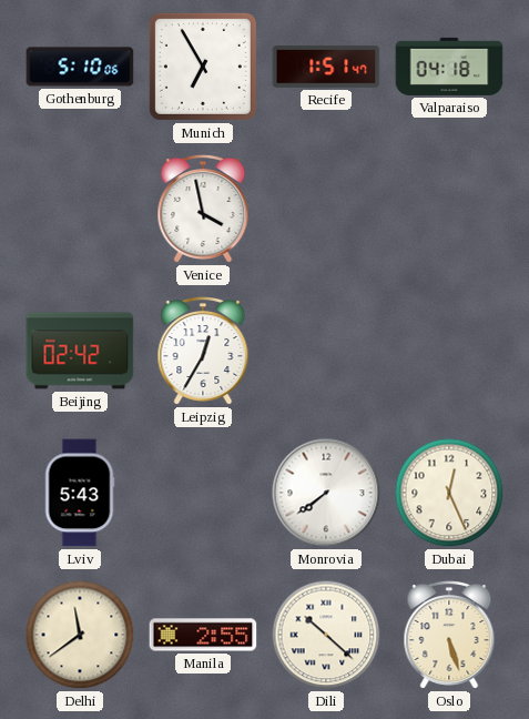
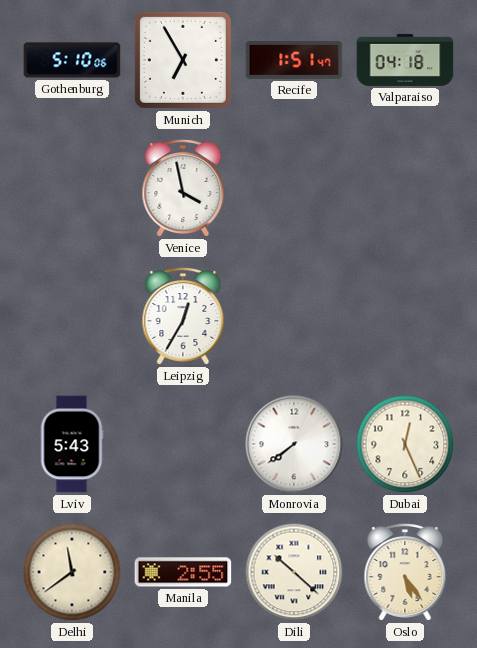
Beijing: 02:42 -> none
Oslo: 5:27 -> 5:24
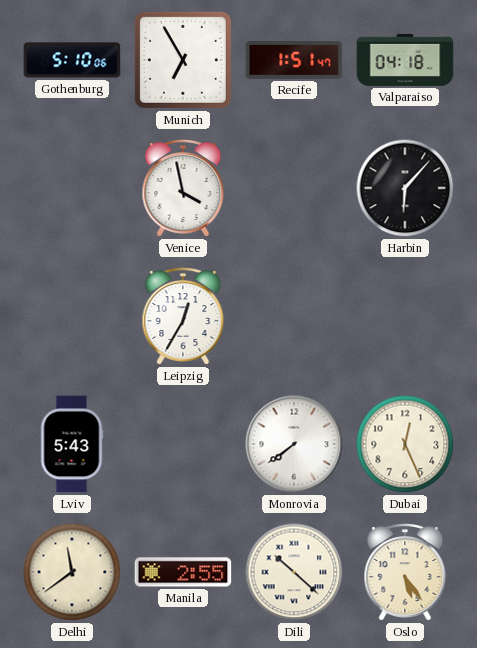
Harbin: none -> 6:07
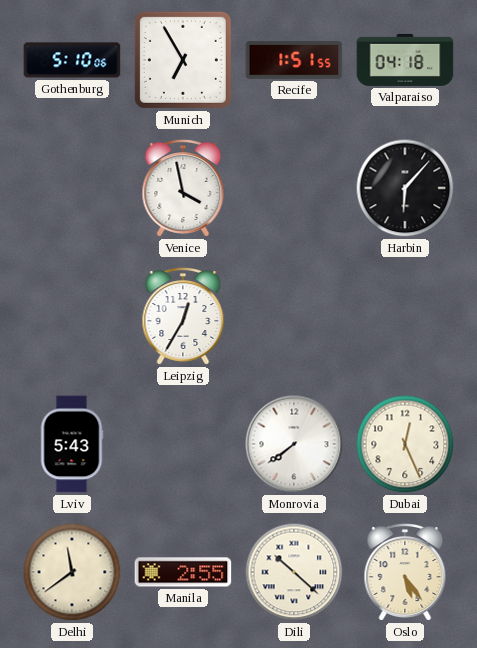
Recife: 1:51:47 -> 1:51:55
